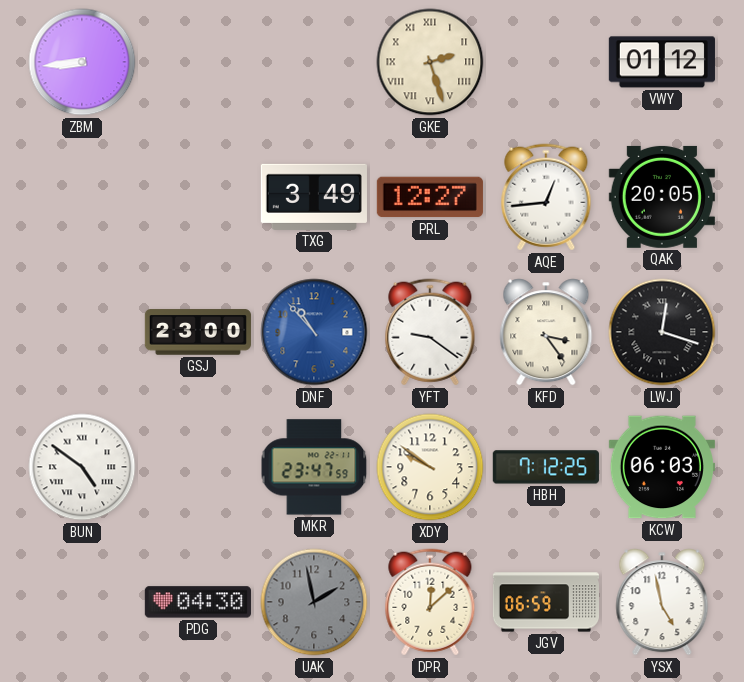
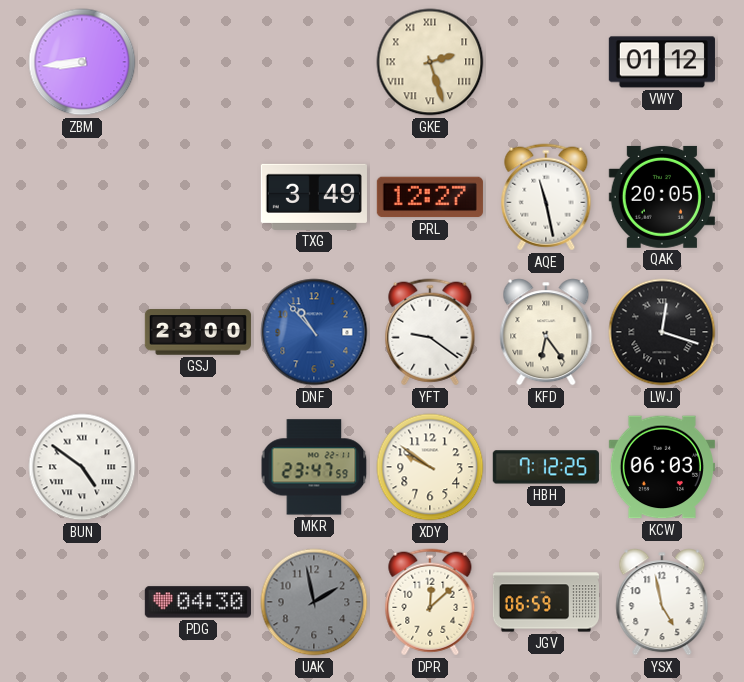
AQE: 12:44 -> 11:28
KFD: 3:24 -> 6:24
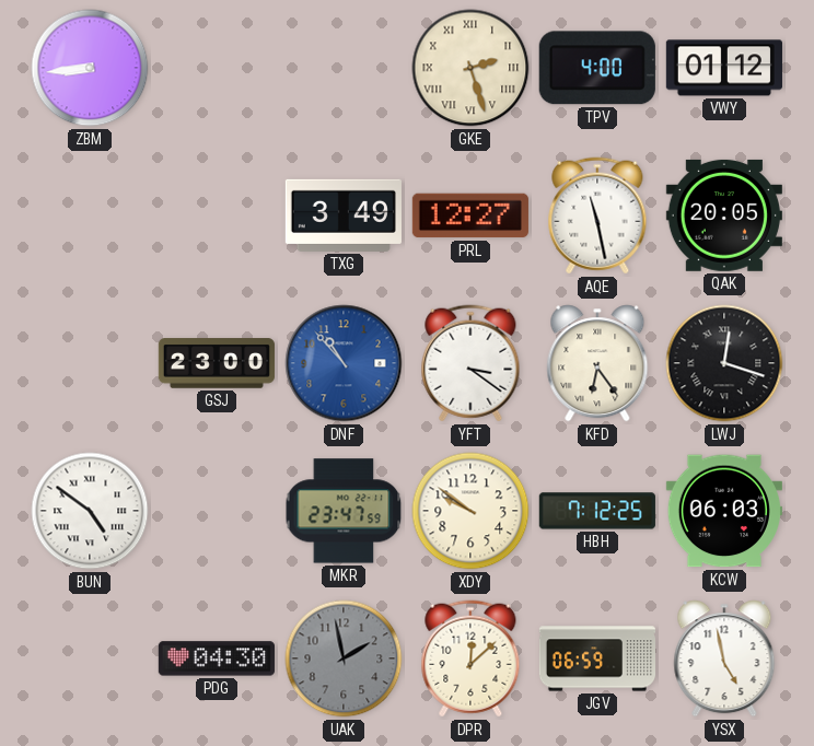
TPV: none -> 4:00
YFT: 9:21 -> 3:21
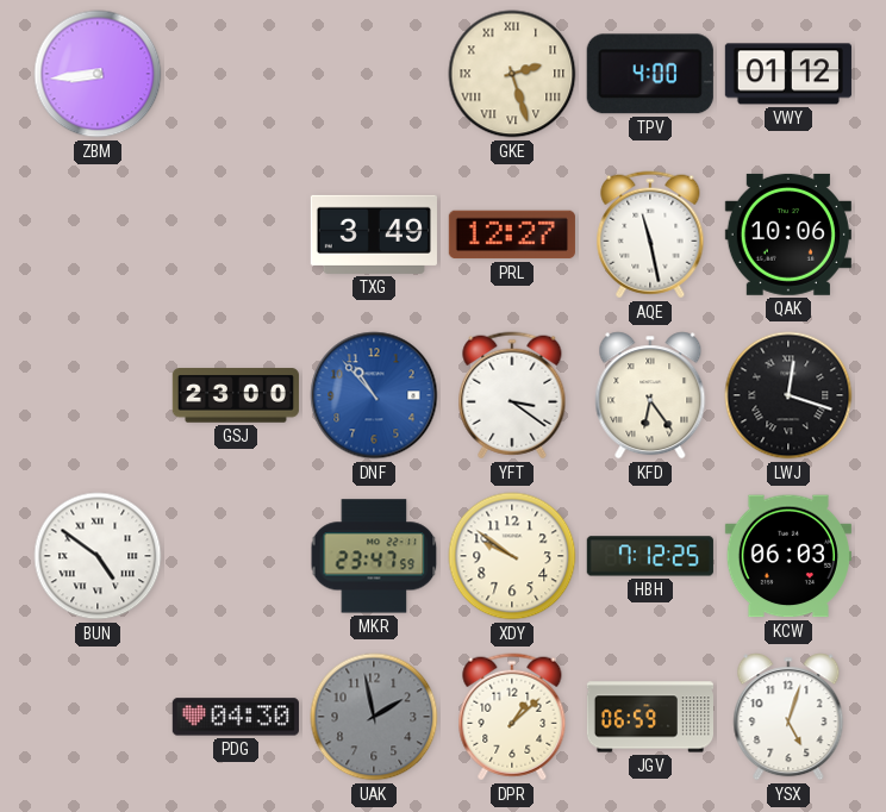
QAK: 20:05 -> 10:06
DPR: 12:08 -> 1:08
YSX: 4:58 -> 5:03
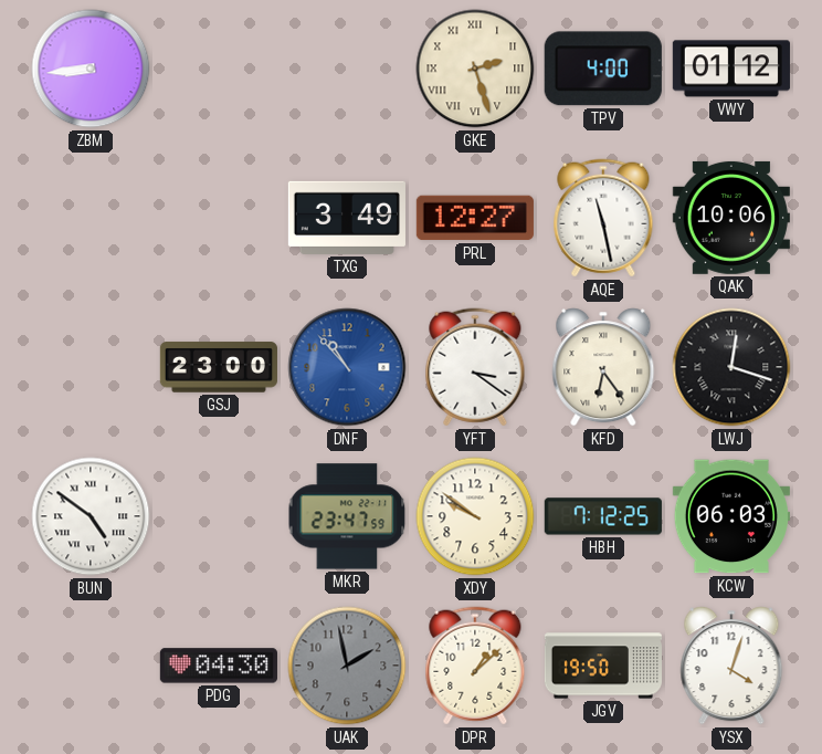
JGV: 06:59 -> 19:50
YSX: 5:03 -> 4:03
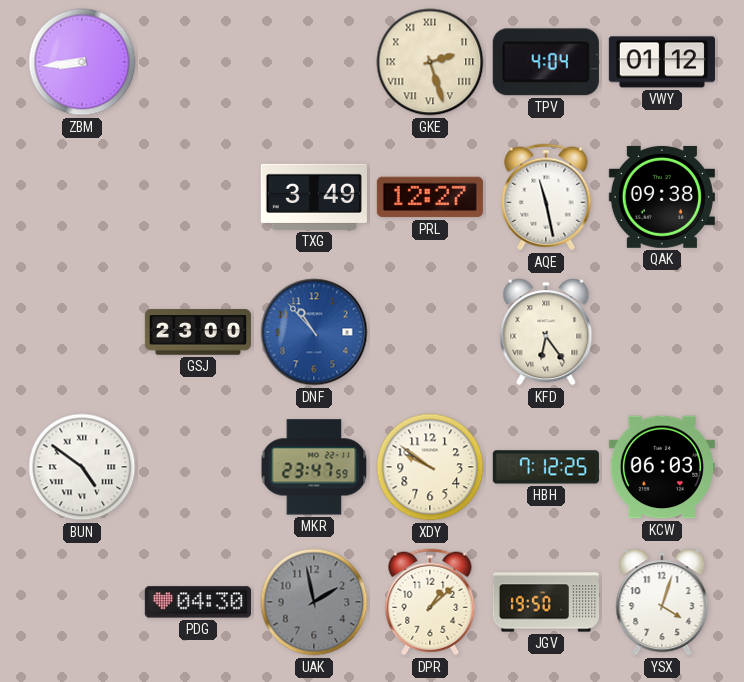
TPV: 4:00 -> 4:04
QAK: 10:06 -> 09:38
YFT: 3:21 -> none
LWJ: 12:18 -> none
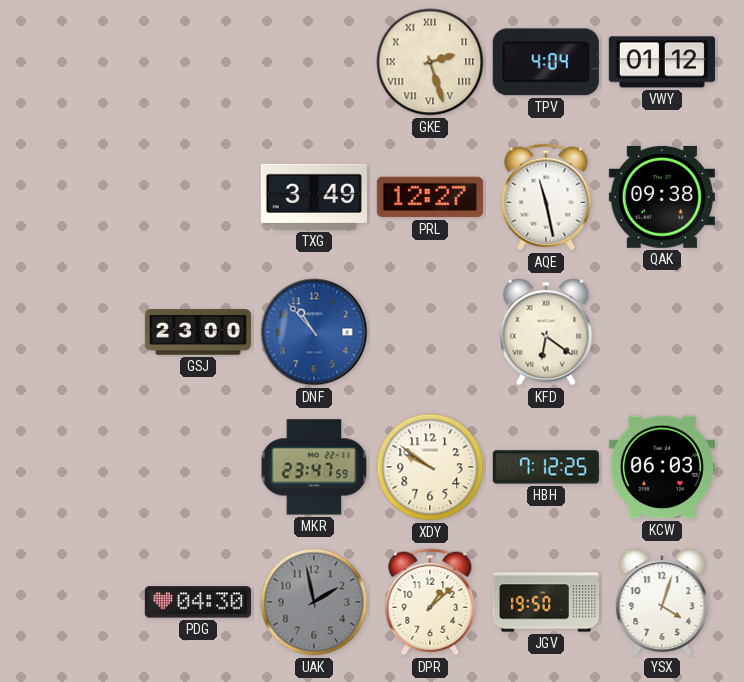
ZBM: 8:44 -> none
KFD: 6:24 -> 6:21
BUN: 4:51 -> none
